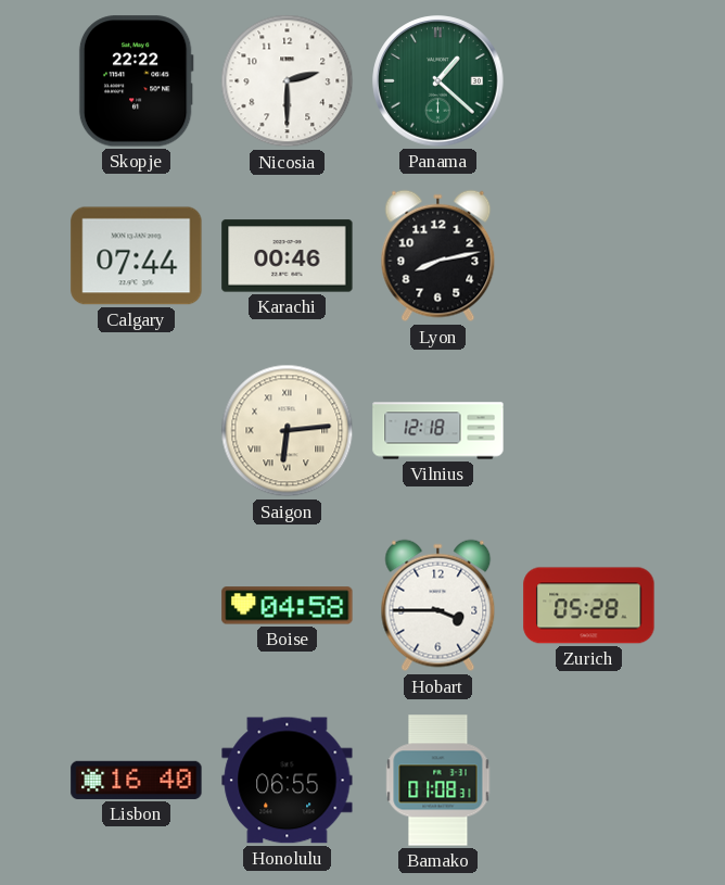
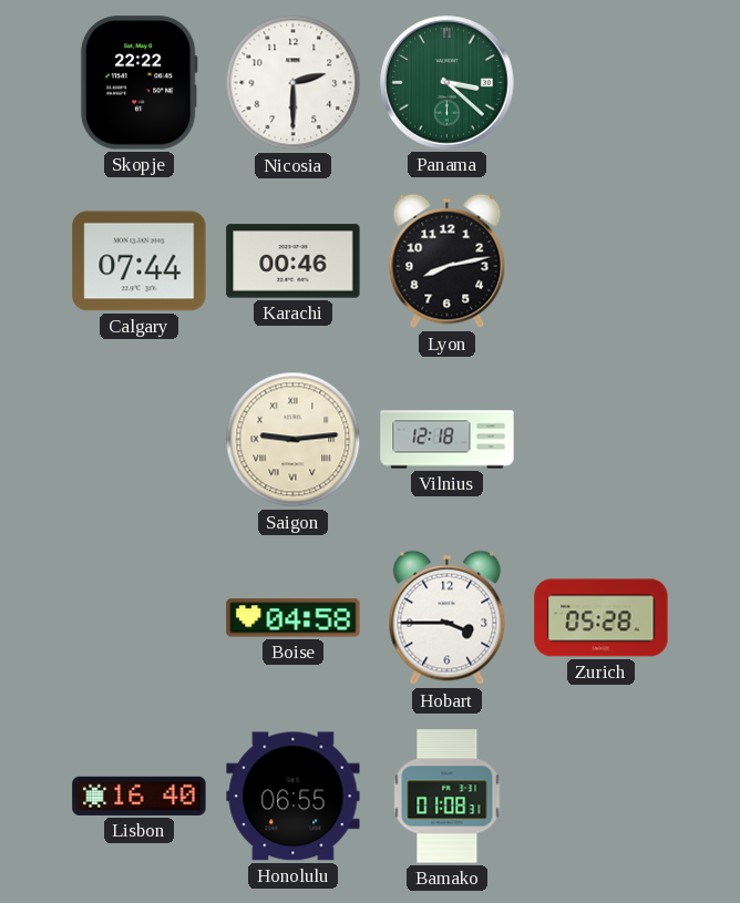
Panama: 1:22 -> 3:22
Saigon: 6:14 -> 9:14
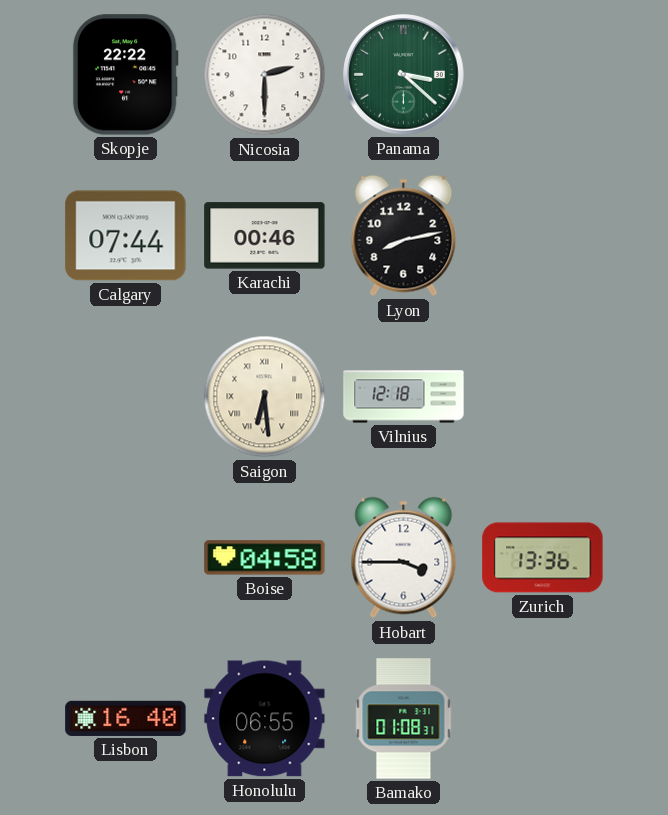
Saigon: 9:14 -> 6:29
Zurich: 05:28 -> 13:36
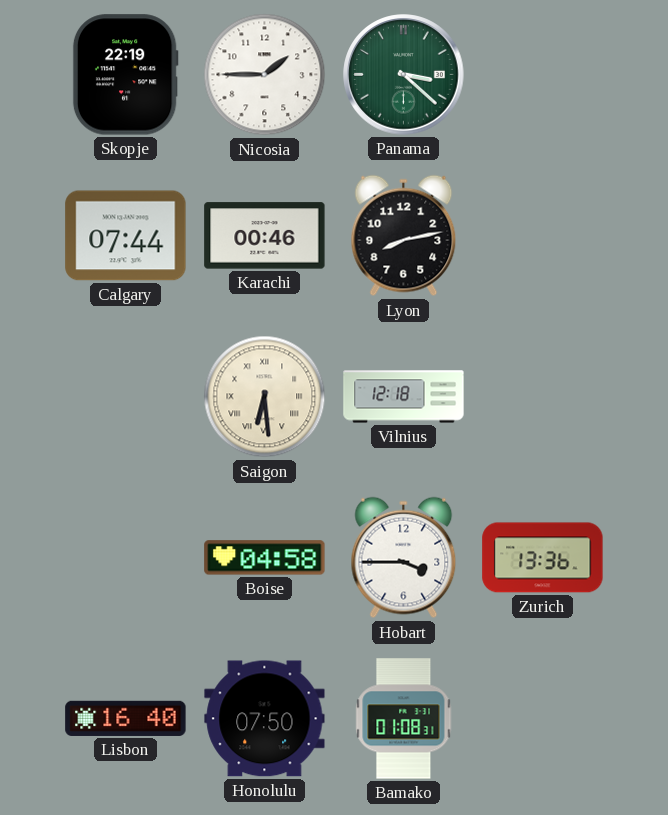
Skopje: 22:22 -> 22:19
Nicosia: 2:30 -> 1:45
Honolulu: 06:55 -> 07:50
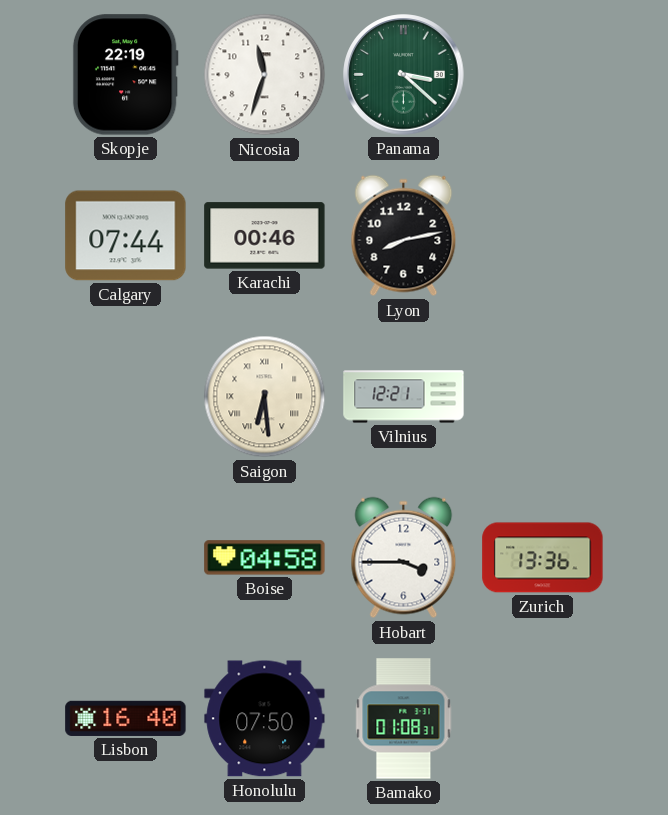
Nicosia: 1:45 -> 11:33
Vilnius: 12:18 -> 12:21
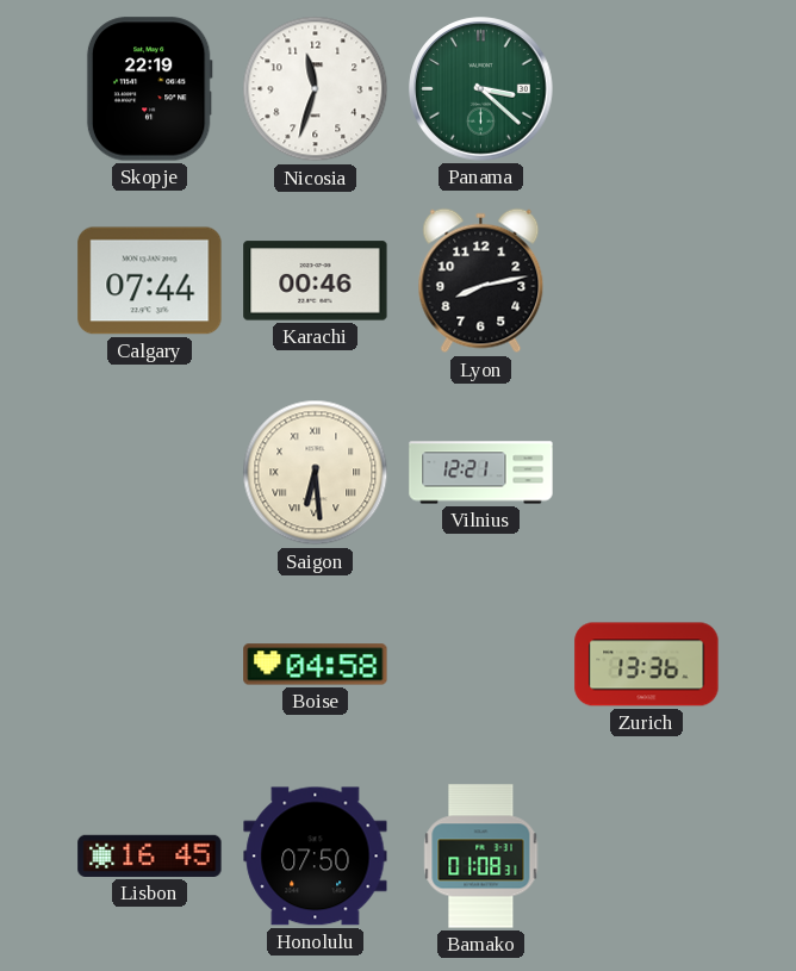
Hobart: 3:45 -> none
Lisbon: 16:40 -> 16:45
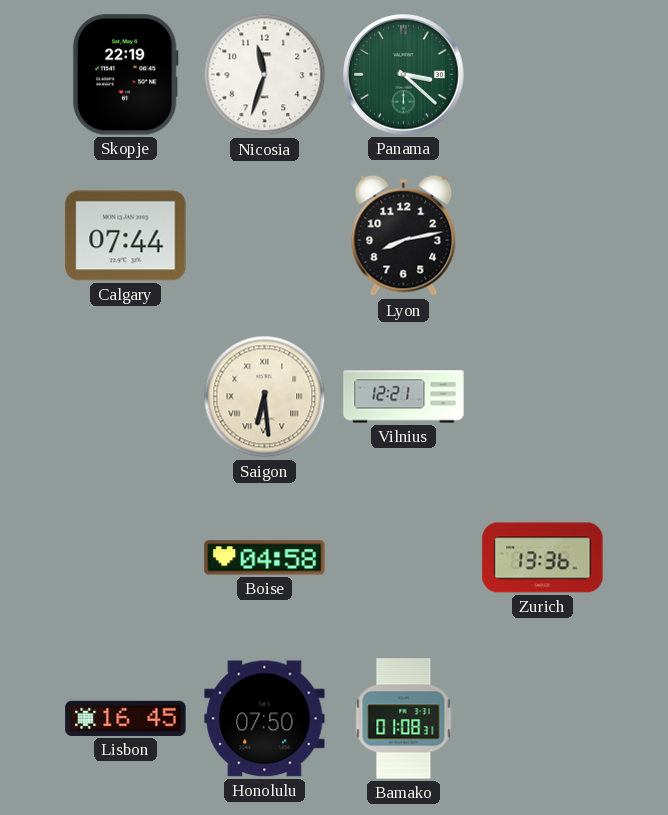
Karachi: 00:46 -> none
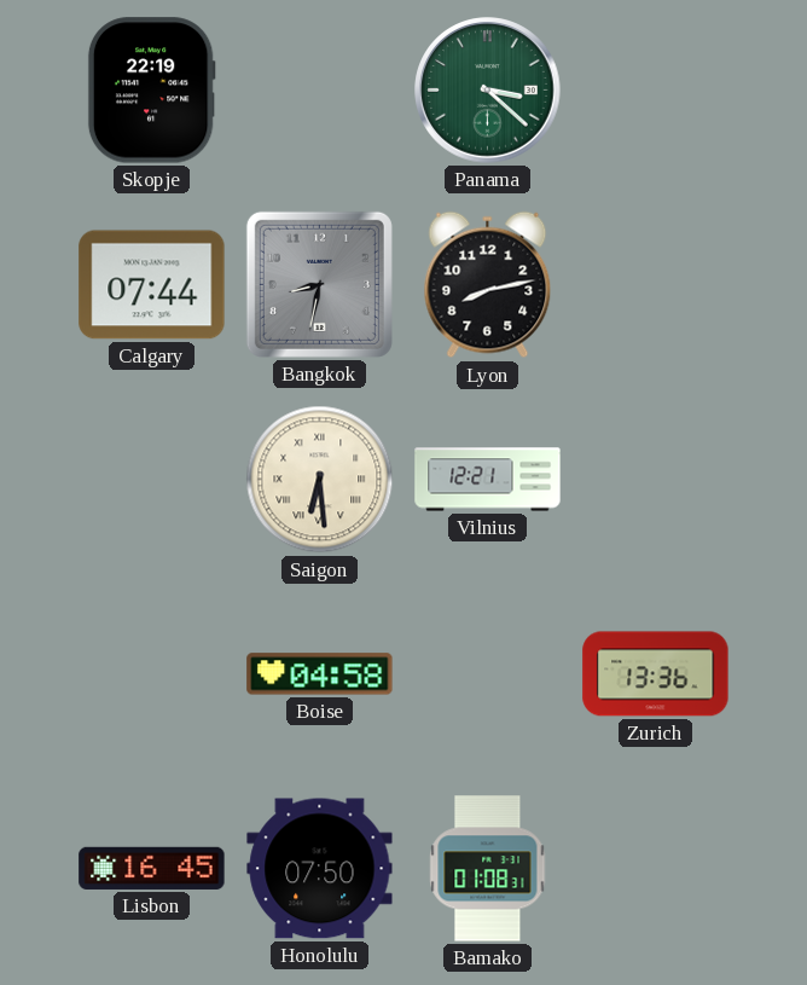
Nicosia: 11:33 -> none
Bangkok: none -> 8:32
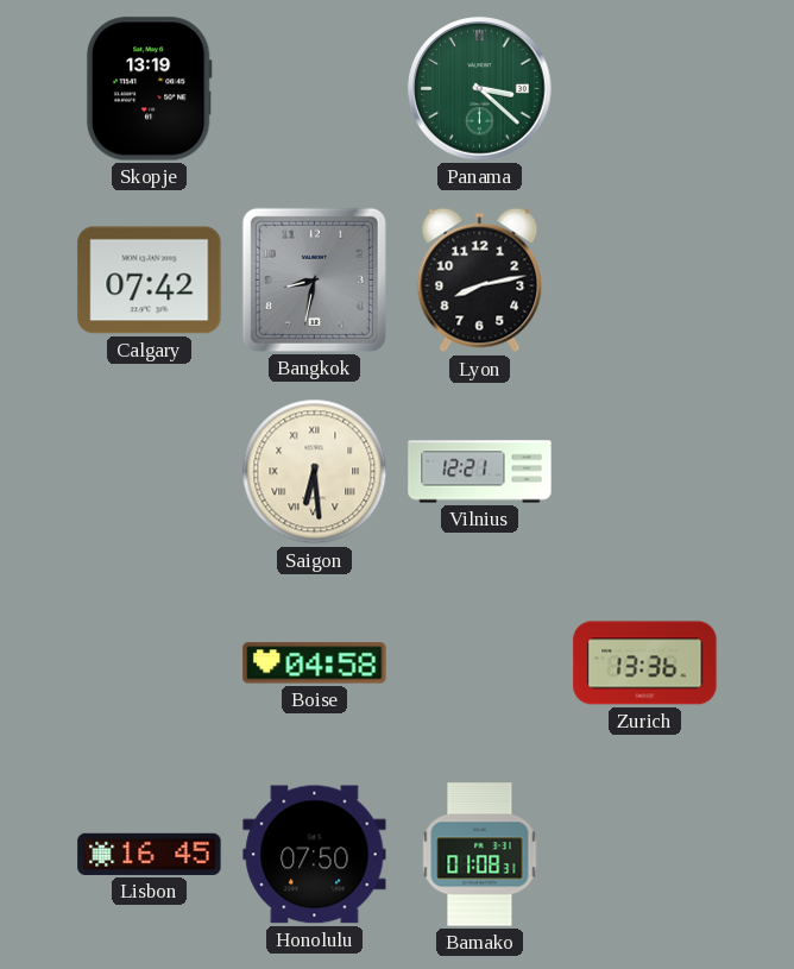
Skopje: 22:19 -> 13:19
Calgary: 07:44 -> 07:42
